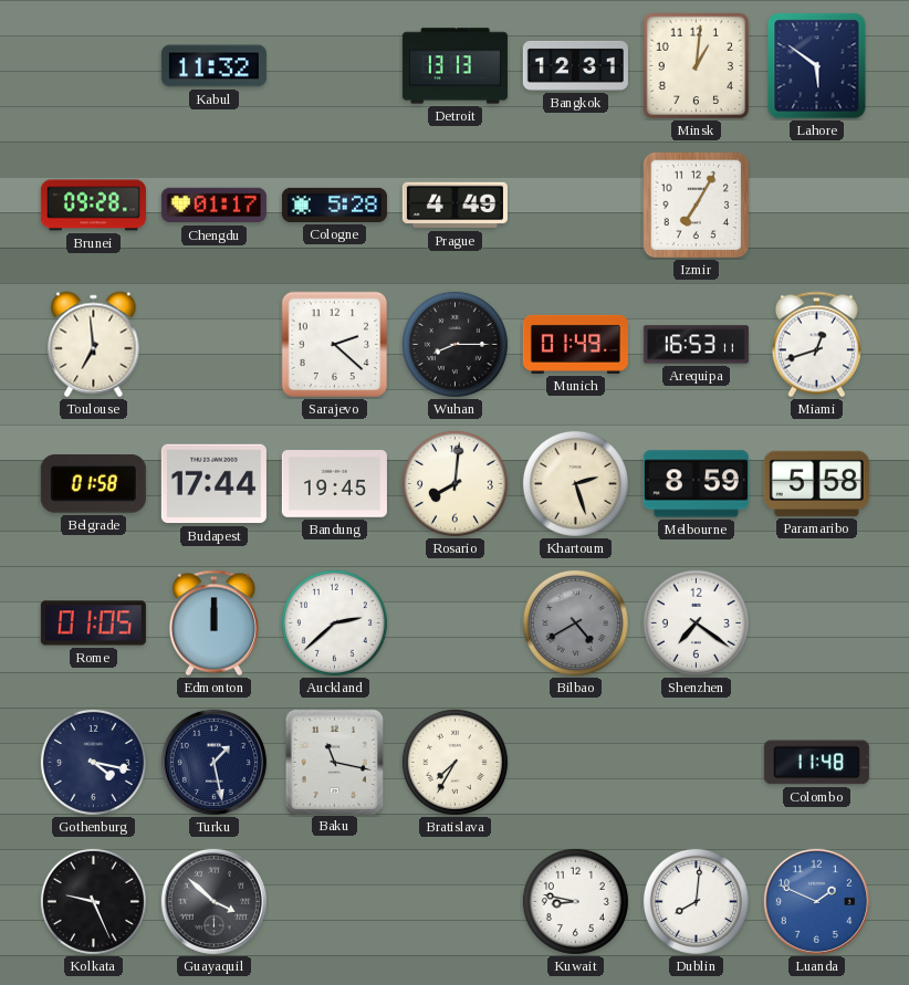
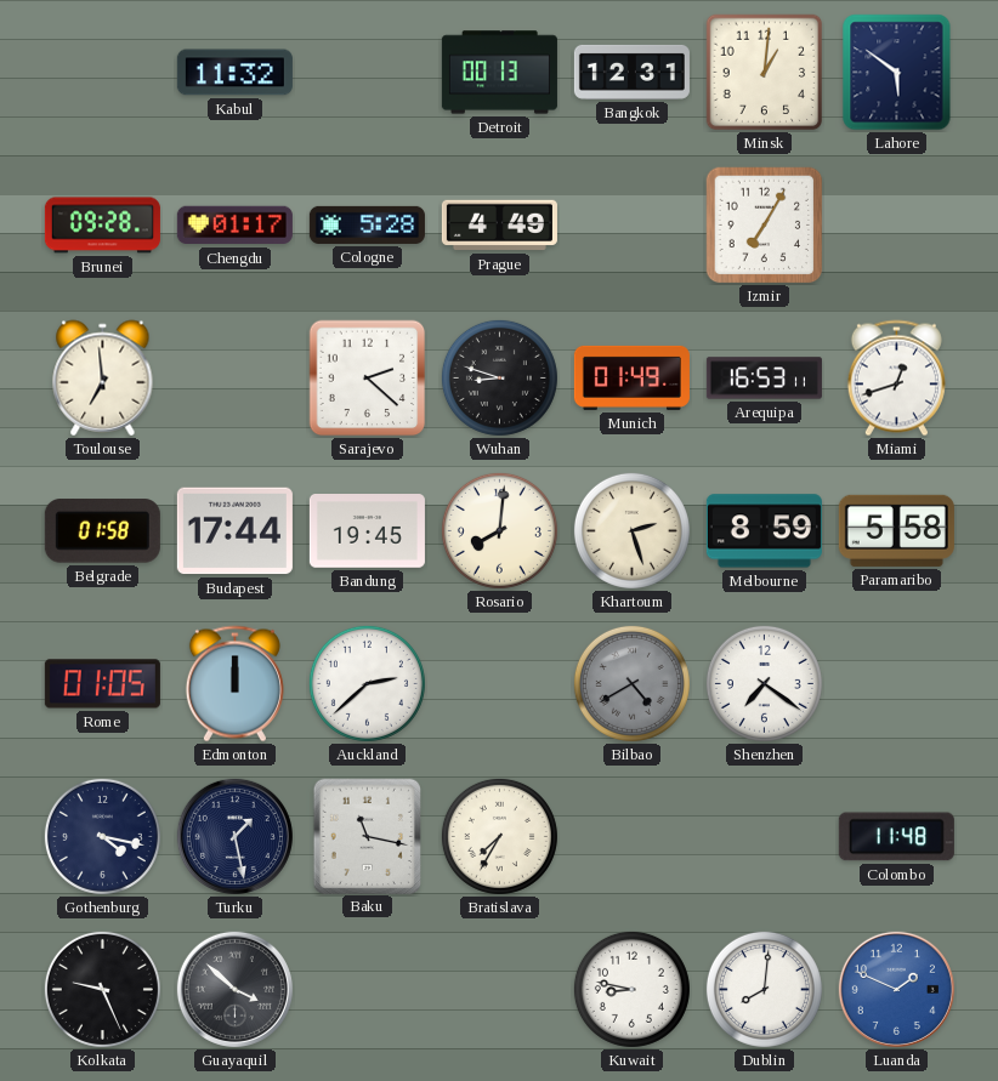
Detroit: 13:13 -> 00:13
Wuhan: 8:15 -> 8:48
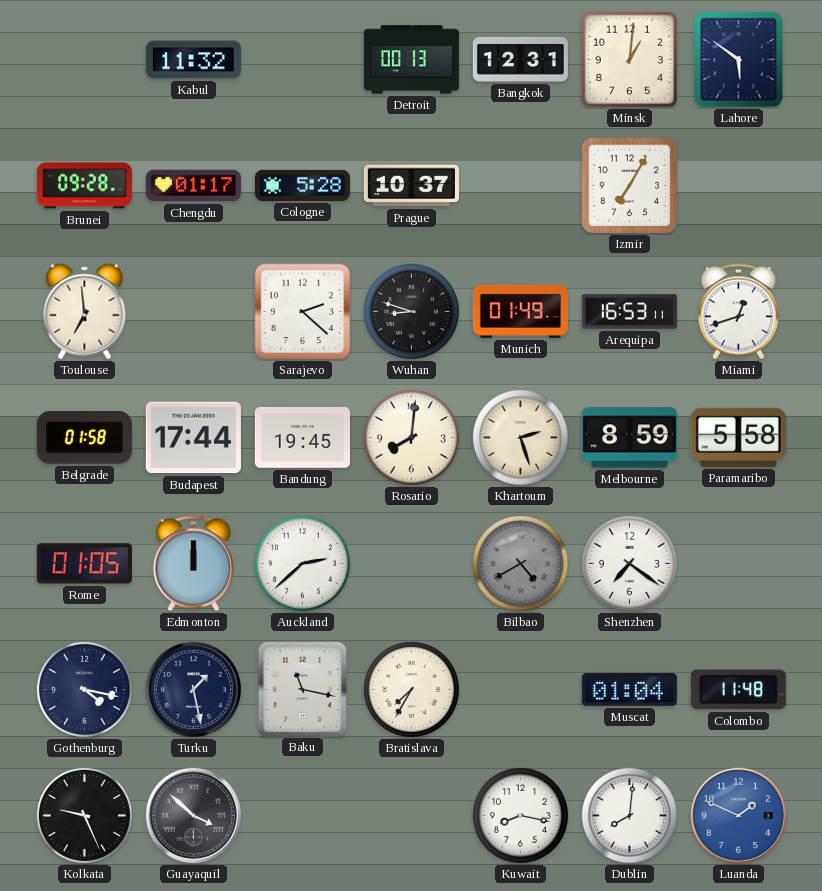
Prague: 4:49 -> 10:37
Muscat: none -> 01:04
Kuwait: 8:47 -> 8:17
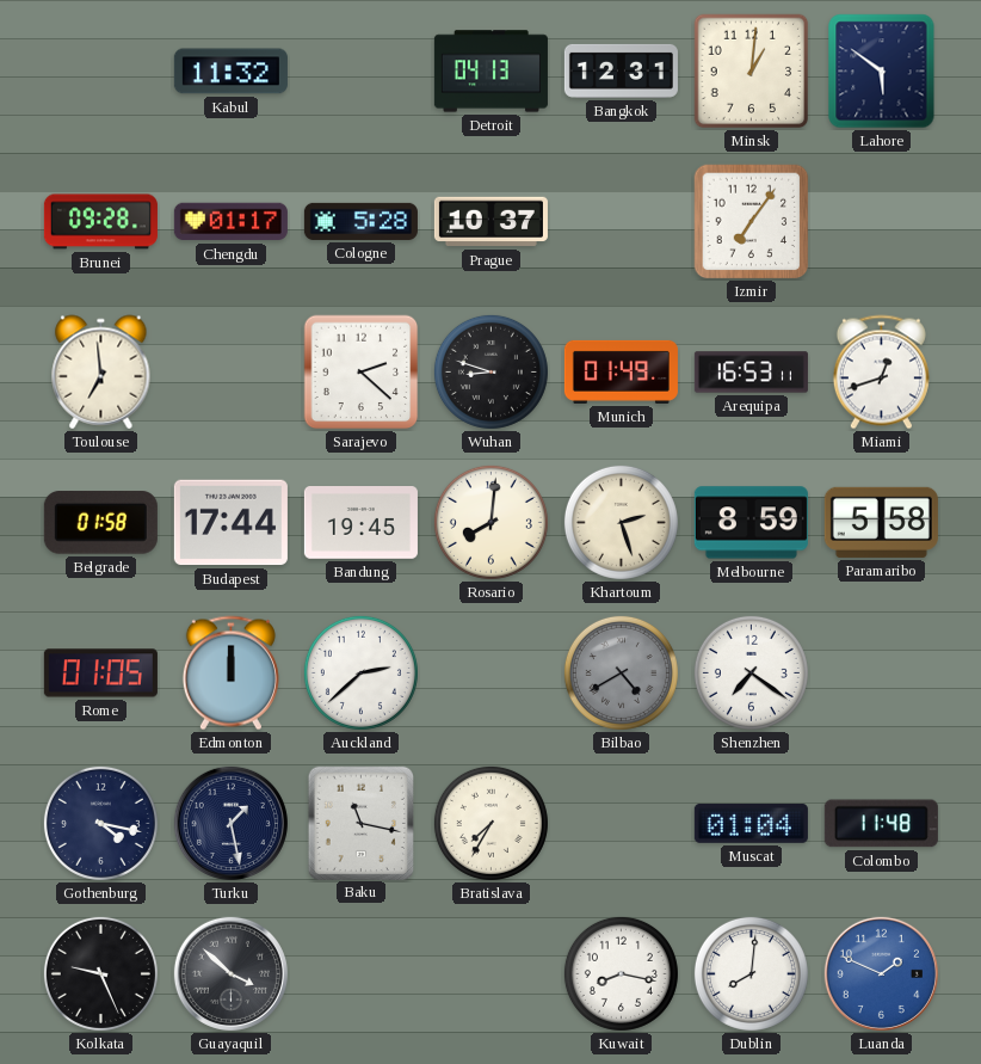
Detroit: 00:13 -> 04:13
Izmir: 7:05 -> 7:06
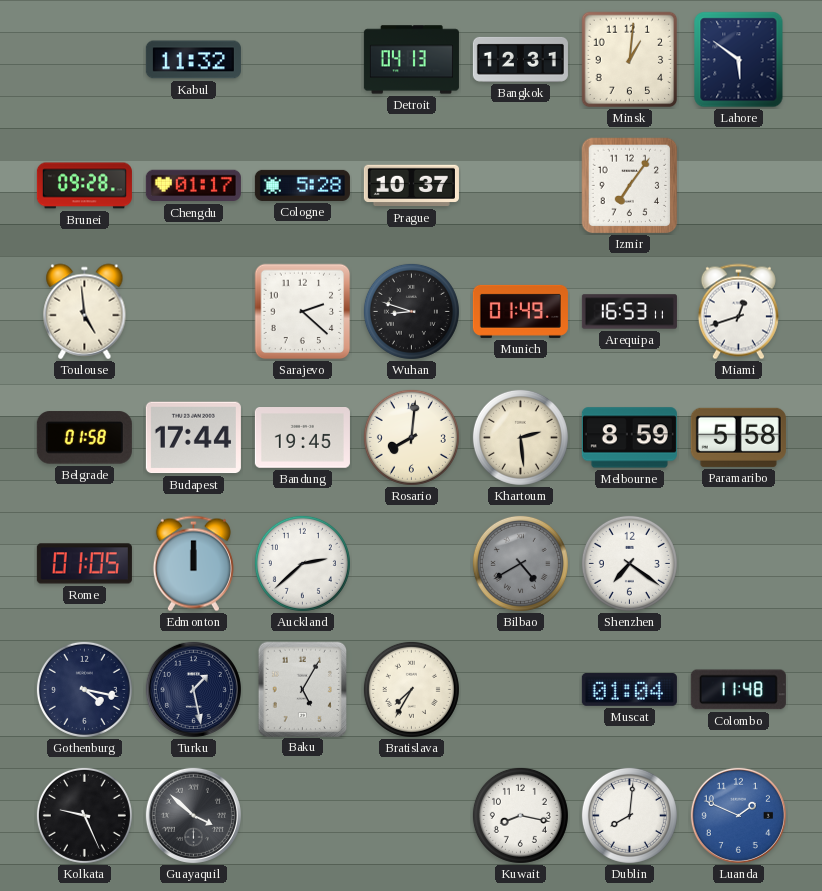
Toulouse: 6:59 -> 4:59
Khartoum: 2:27 -> 2:29
Baku: 11:17 -> 5:05
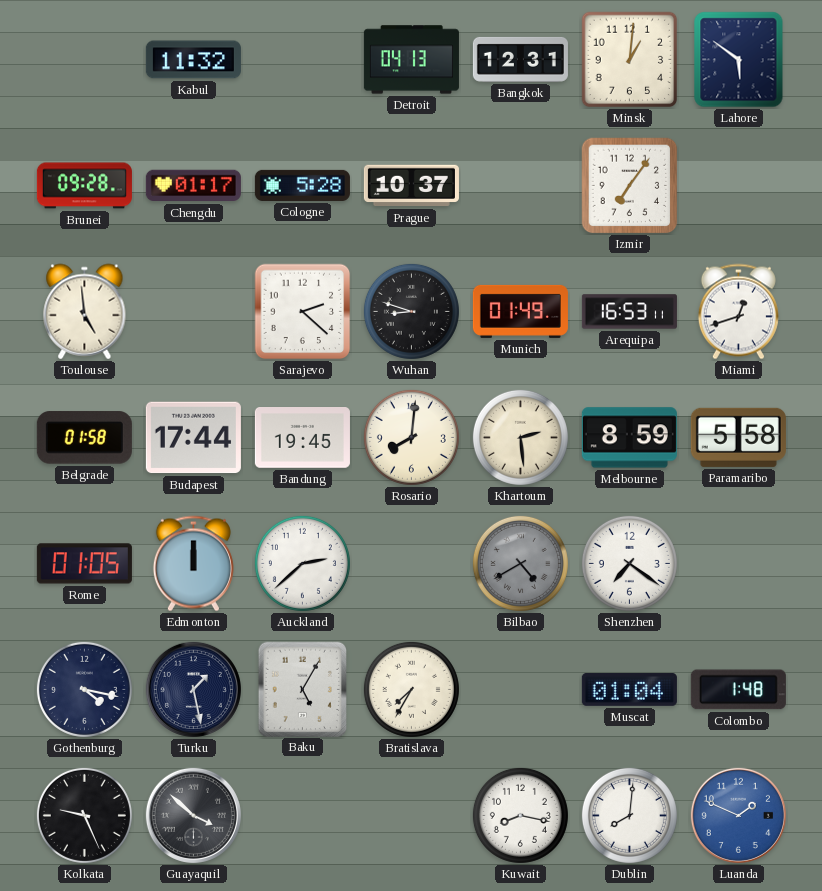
Colombo: 11:48 -> 1:48
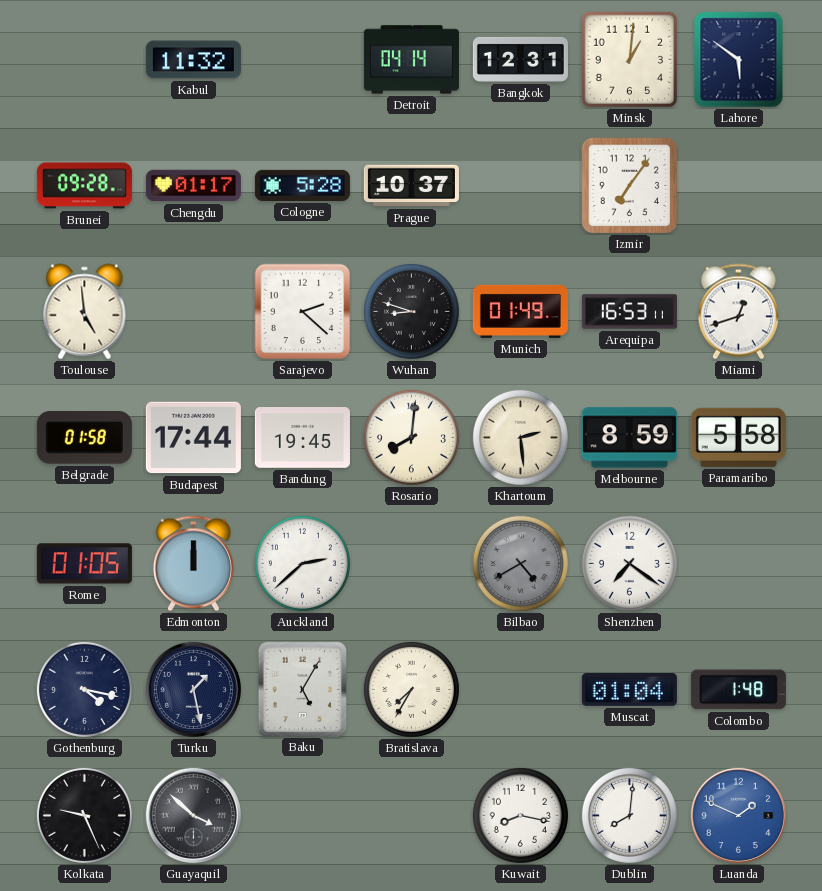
Detroit: 04:13 -> 04:14
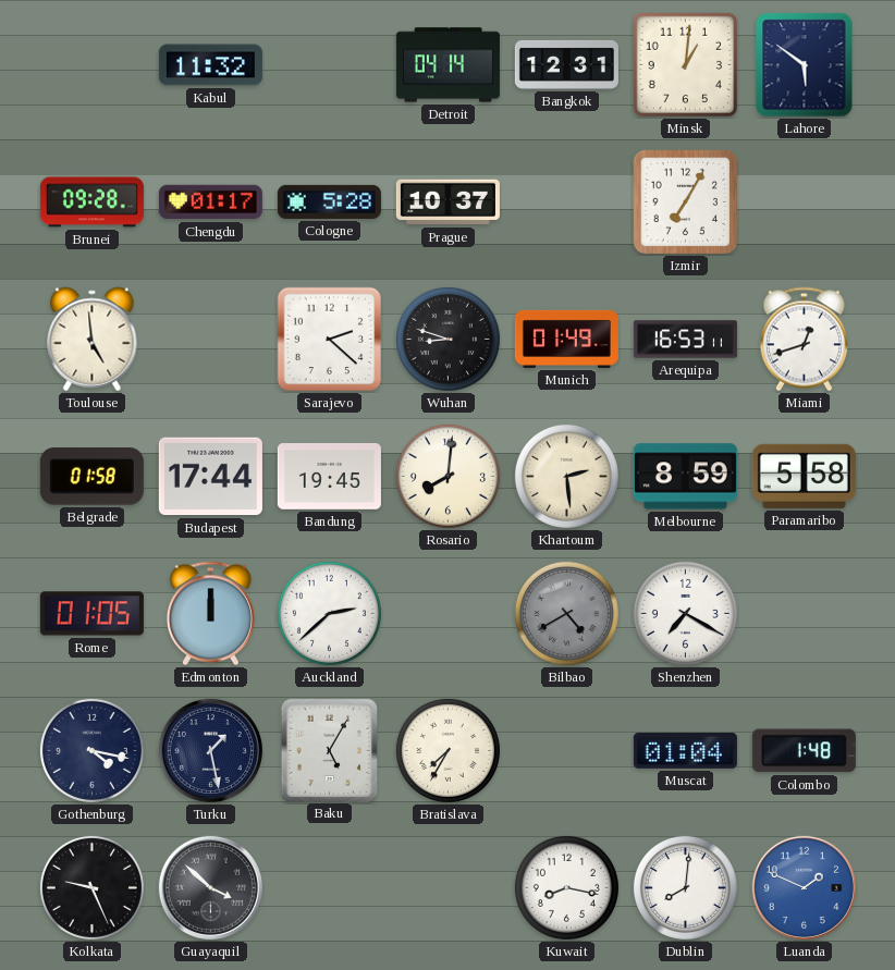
Izmir: 7:06 -> 7:05
Shenzhen: 7:21 -> 7:20
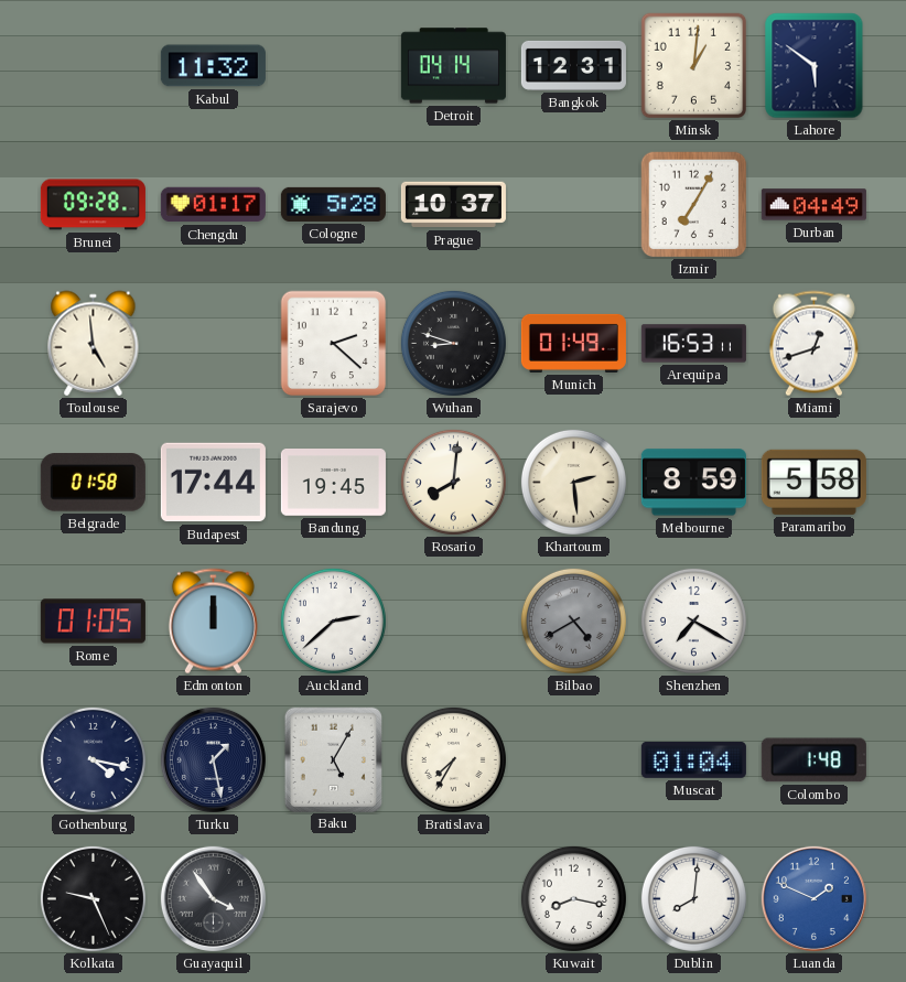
Durban: none -> 04:49
Guayaquil: 3:52 -> 3:54
